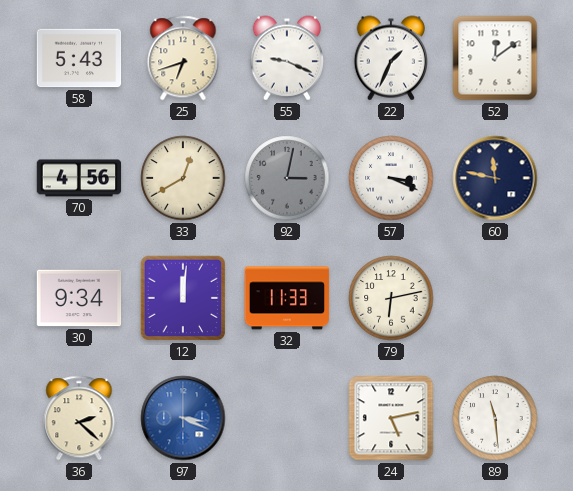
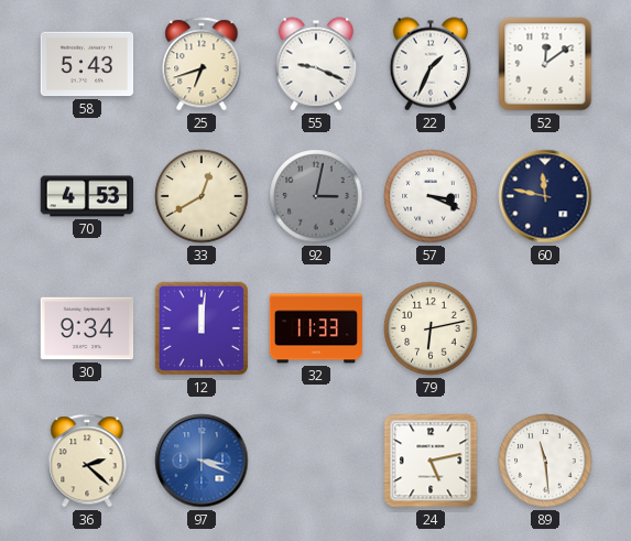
70: 4:56 -> 4:53
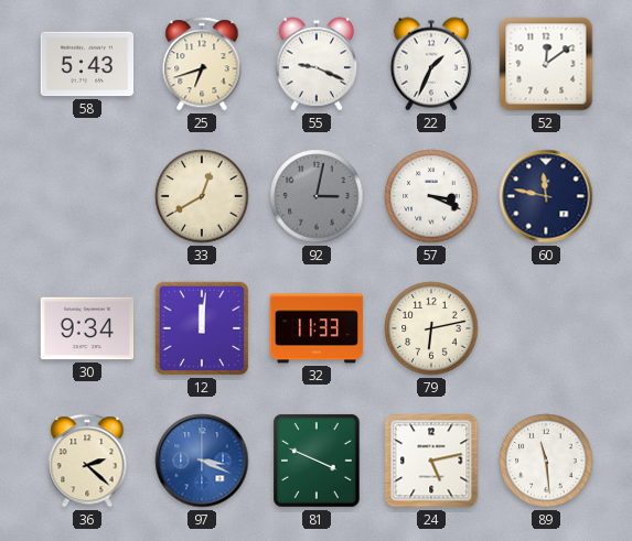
70: 4:53 -> none
81: none -> 3:49
